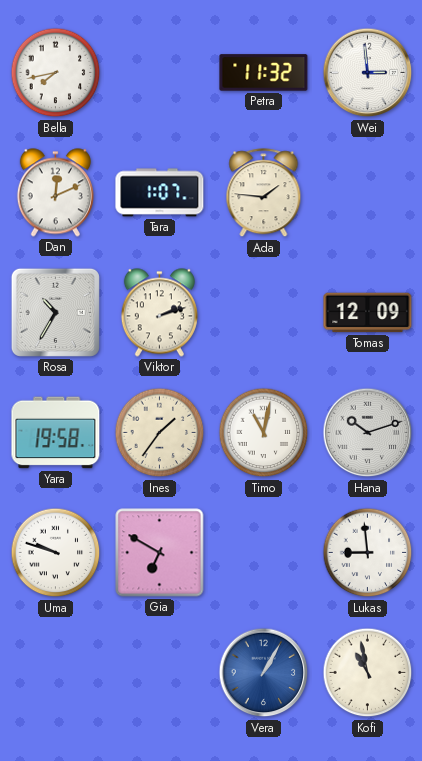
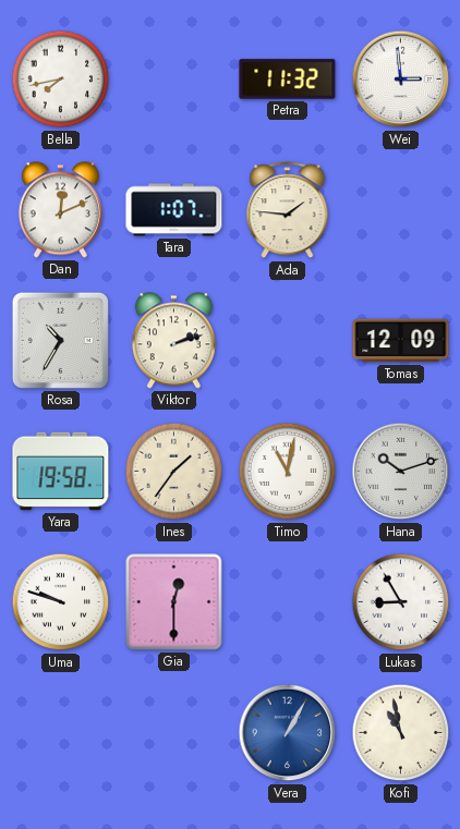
Gia: 6:50 -> 12:30
Lukas: 8:59 -> 8:55
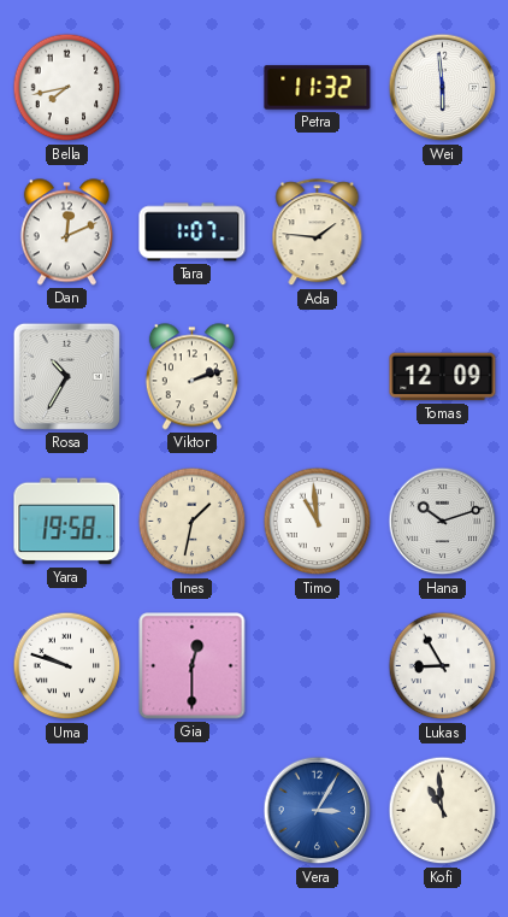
Wei: 2:59 -> 5:59
Ines: 1:36 -> 1:32
Timo: 11:02 -> 10:59
Vera: 1:05 -> 3:05
Kofi: 10:58 -> 10:59
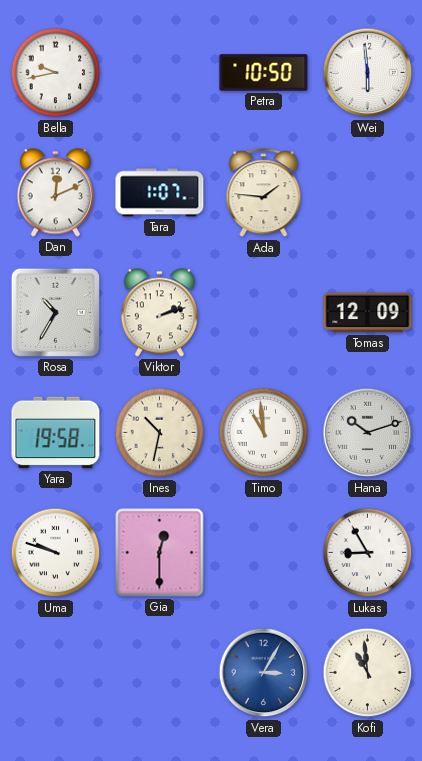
Bella: 7:43 -> 9:43
Petra: 11:32 -> 10:50
Ines: 1:32 -> 10:32
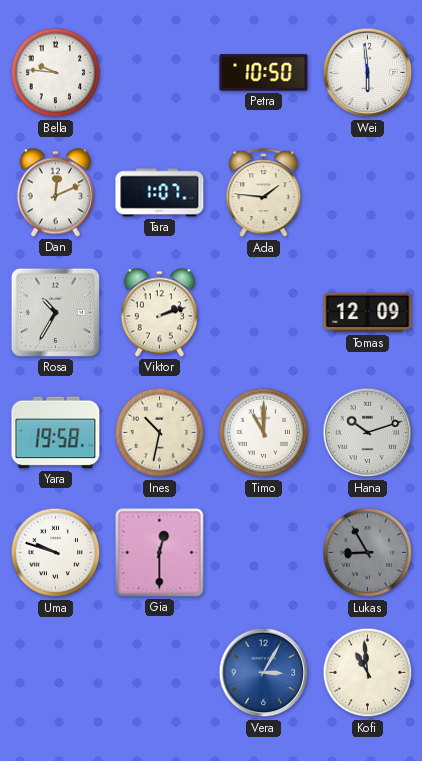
Bella: 9:43 -> 9:46
Timo: 10:59 -> 11:00
Lukas dial: white -> grey
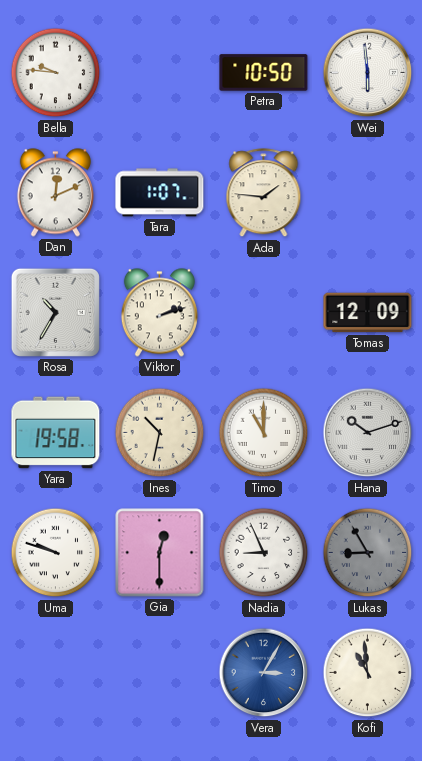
Nadia: none -> 8:56
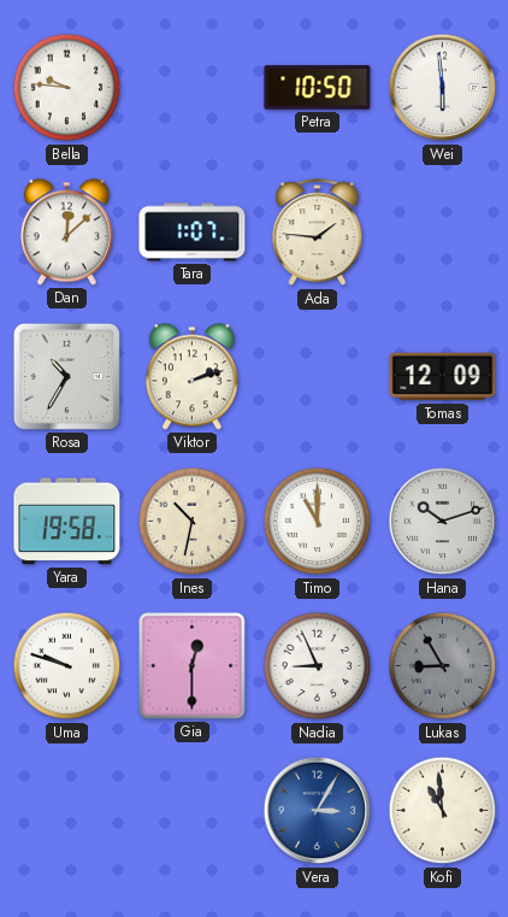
Dan: 12:11 -> 12:08
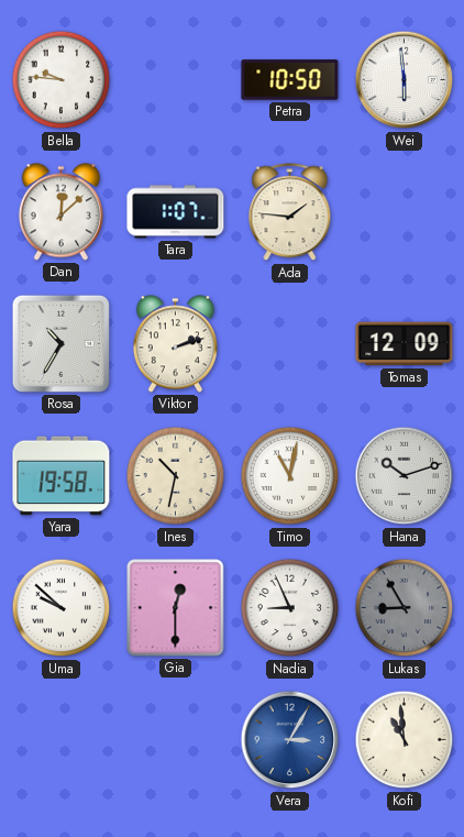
Timo: 11:00 -> 11:02
Uma: 9:48 -> 9:52
